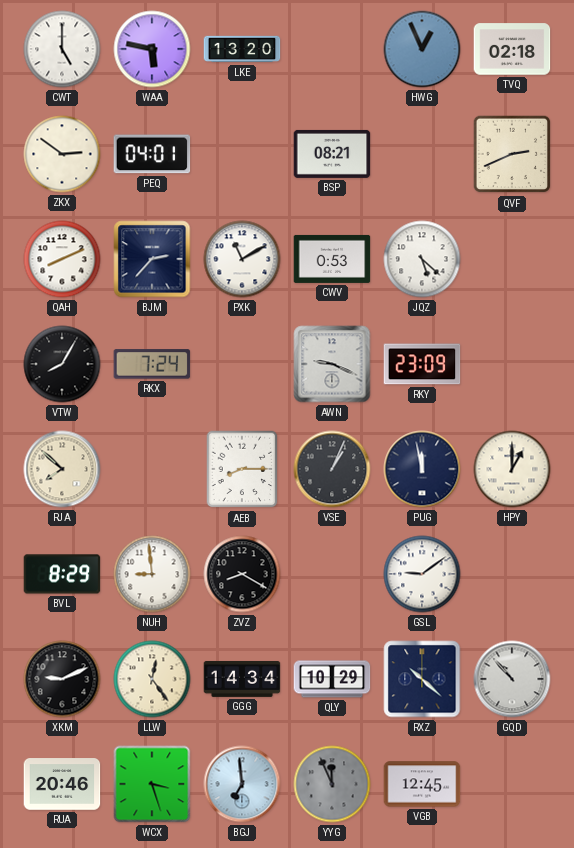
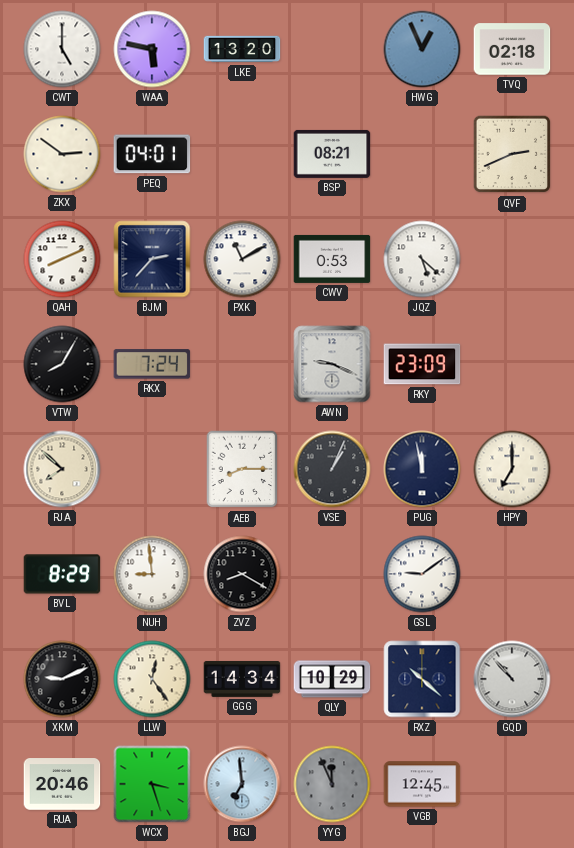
HPY: 1:00 -> 7:00
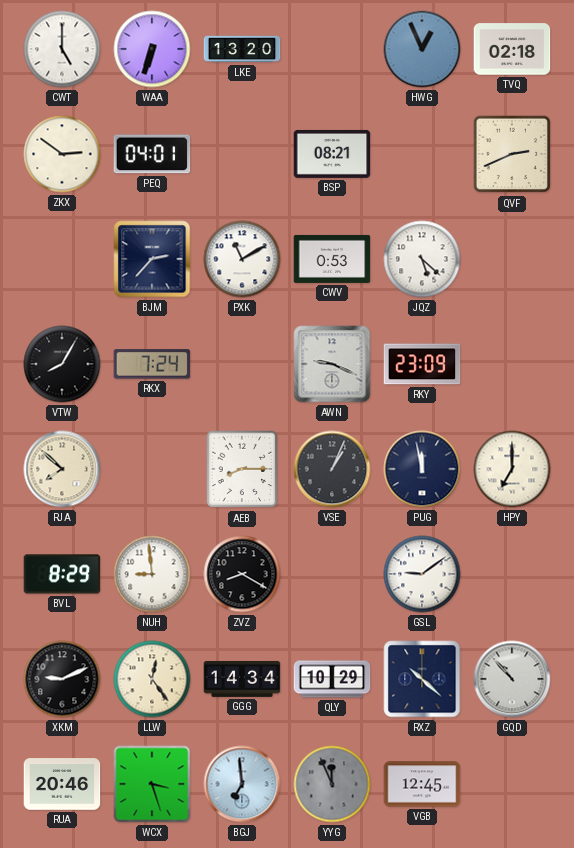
WAA: 5:47 -> 6:33
QAH: 8:11 -> none
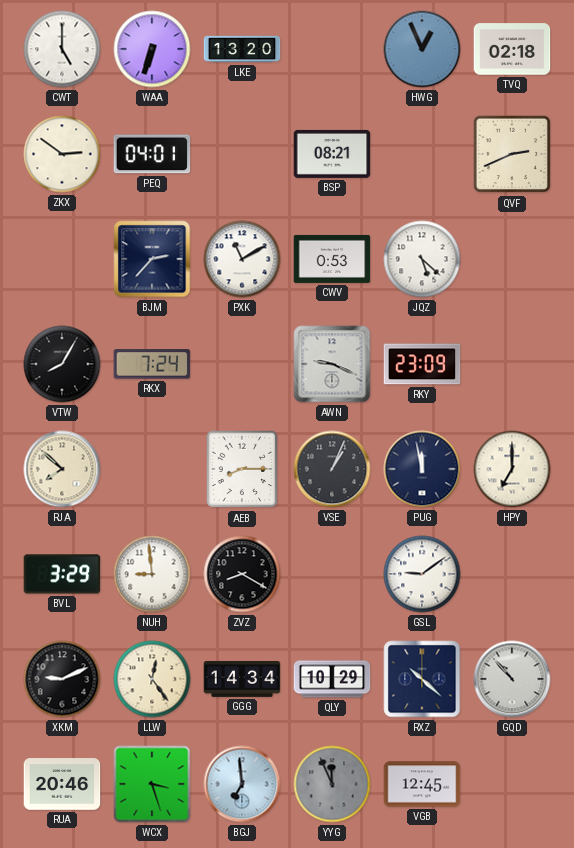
BVL: 8:29 -> 3:29
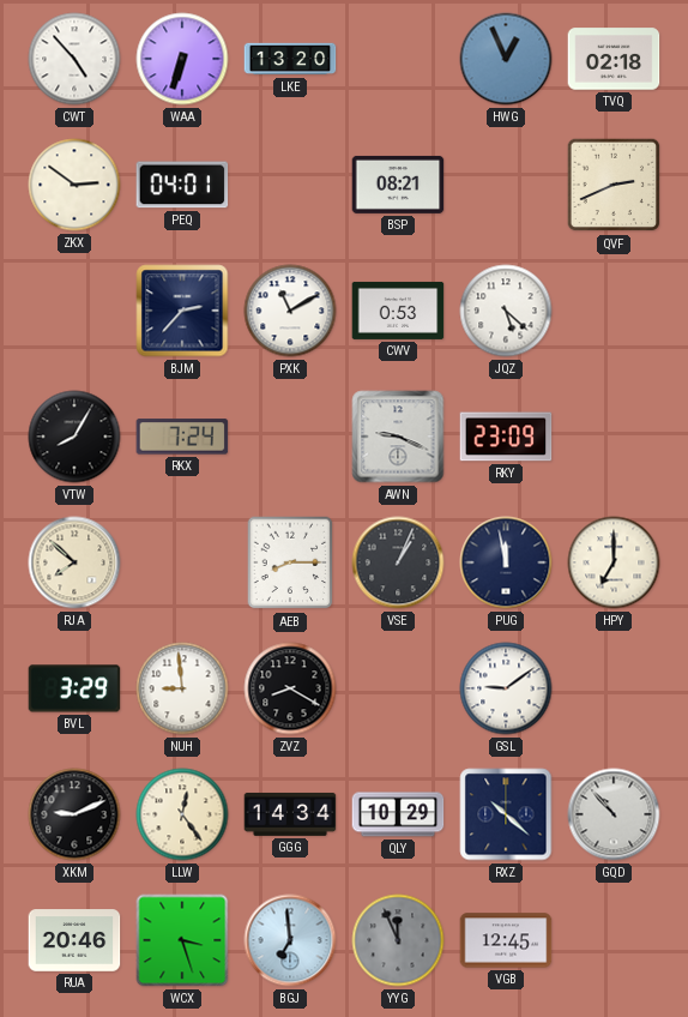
CWT: 5:00 -> 4:53
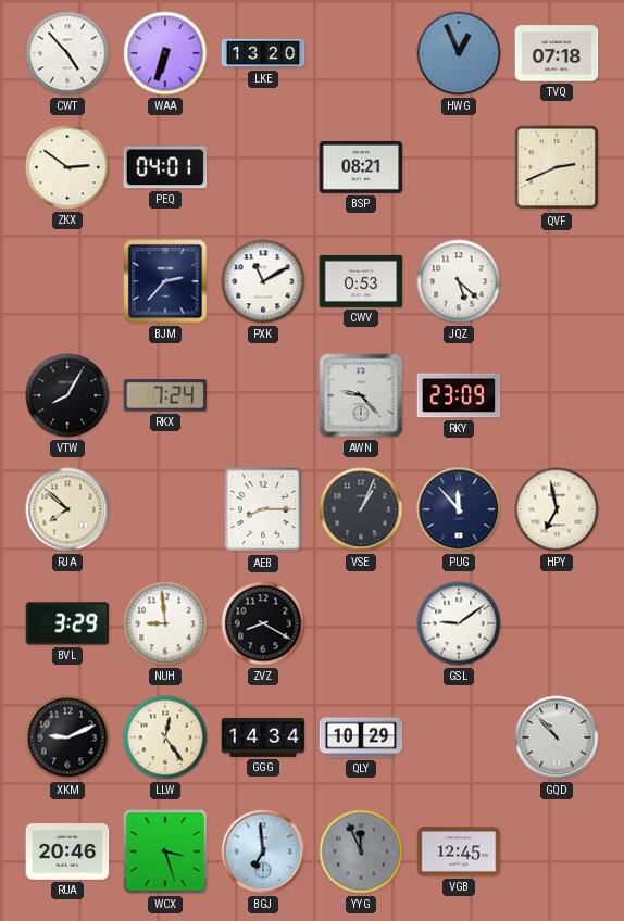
TVQ: 02:18 -> 07:18
AWN: 9:19 -> 9:23
PUG: 11:58 -> 11:53
HPY: 7:00 -> 6:58
RXZ: 10:22 -> none
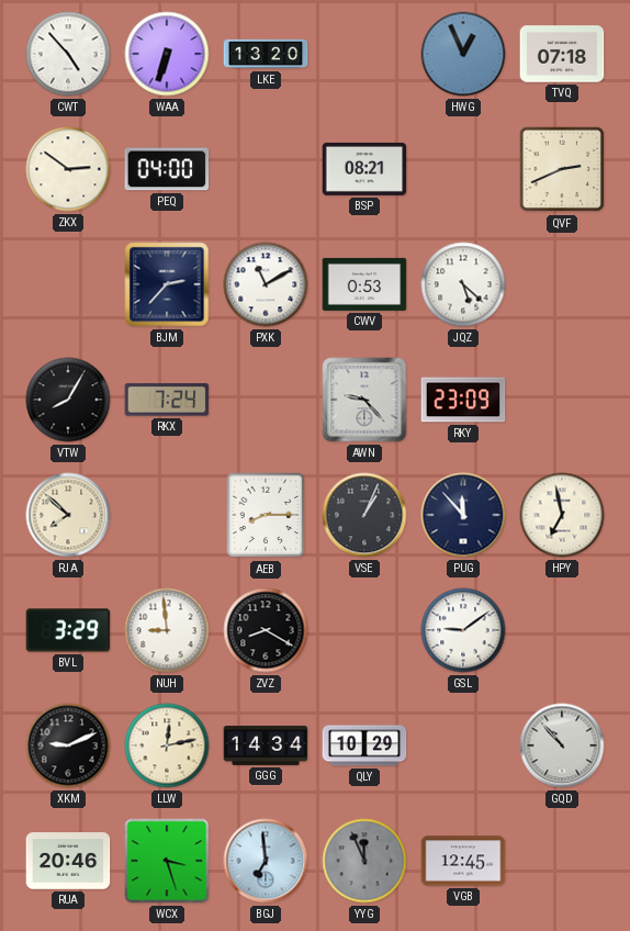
PEQ: 04:01 -> 04:00
LLW: 12:24 -> 12:13
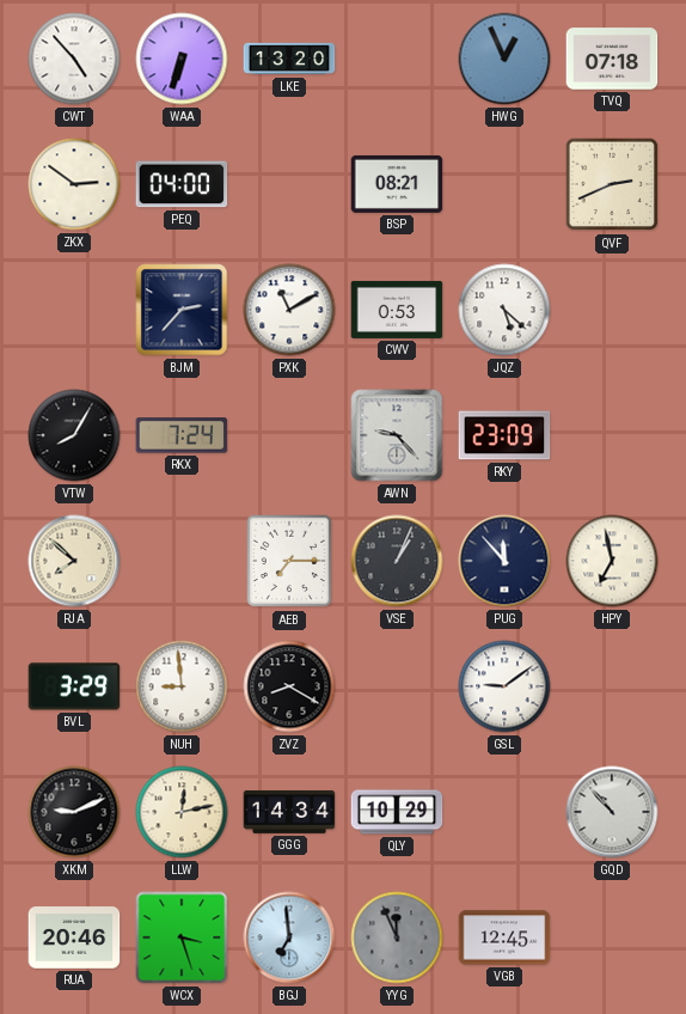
AEB: 8:15 -> 7:15
